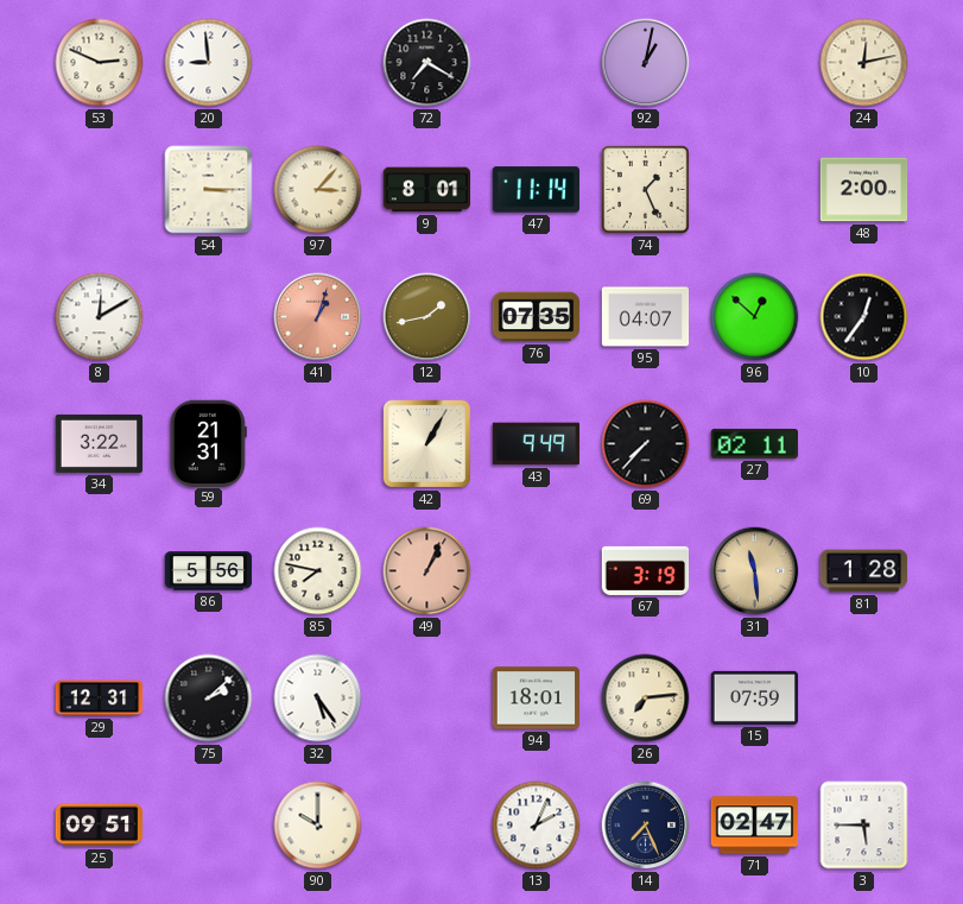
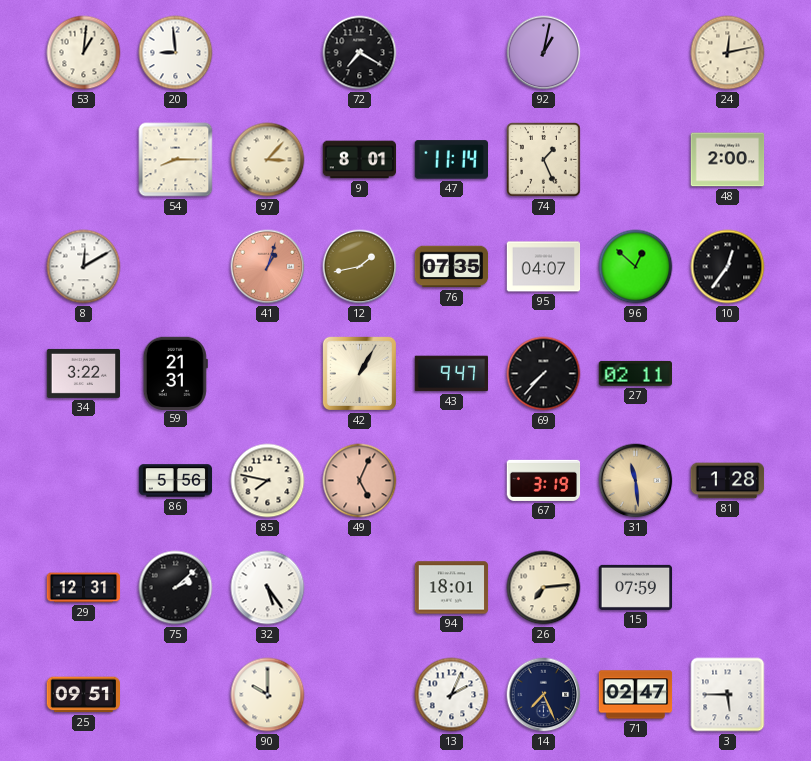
53: 2:49 -> 1:01
54: 3:15 -> 8:15
43: 9:49 -> 9:47
49: 1:04 -> 5:04
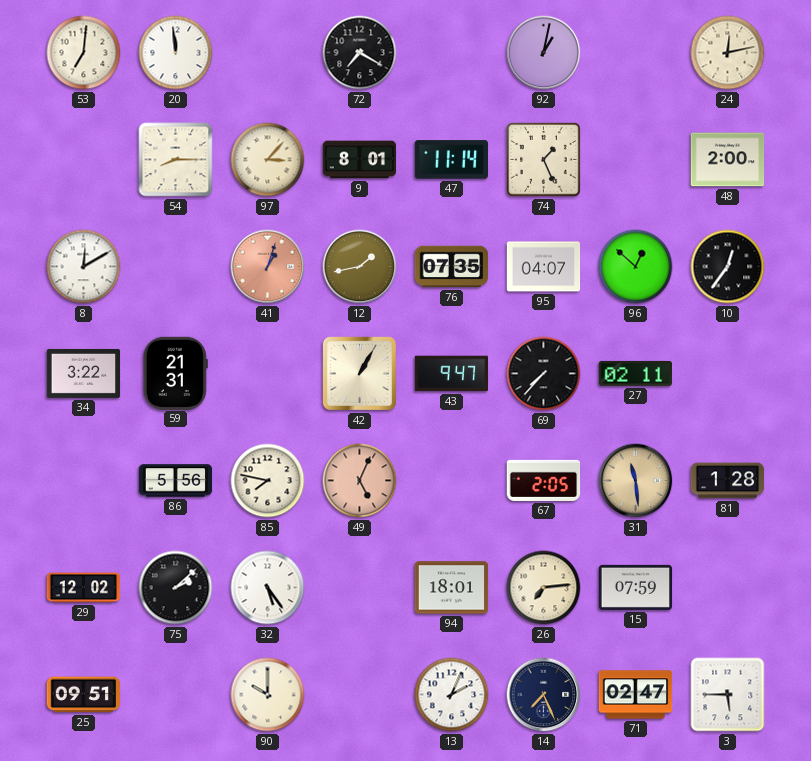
53: 1:01 -> 7:01
20: 8:59 -> 11:59
67: 3:19 -> 2:05
29: 12:31 -> 12:02
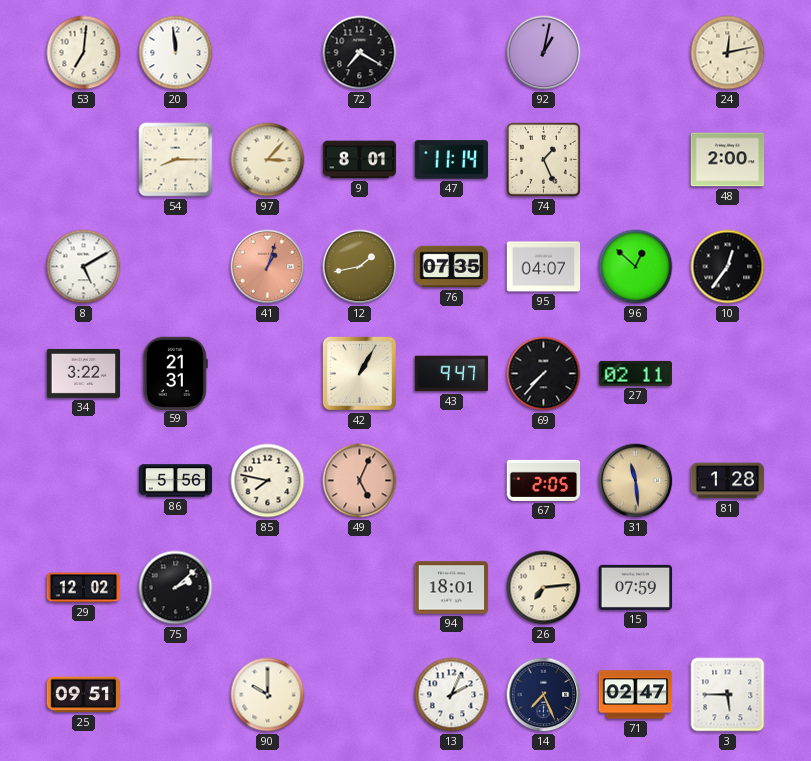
8: 12:10 -> 5:10
32: 5:24 -> none
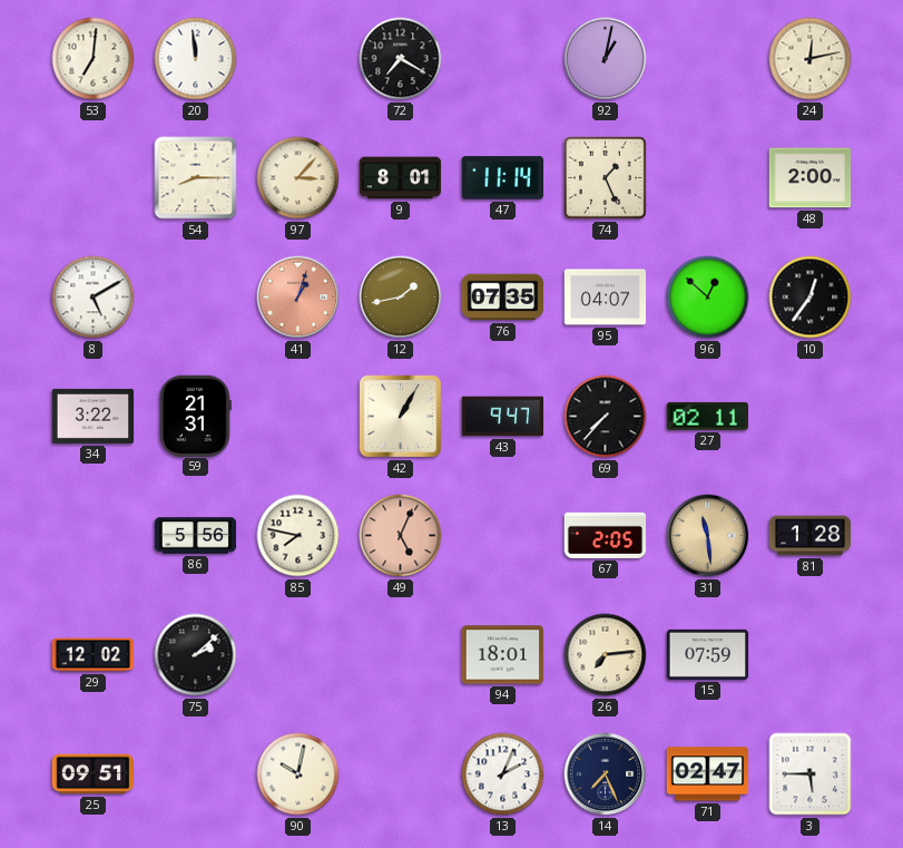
90: 10:00 -> 10:02
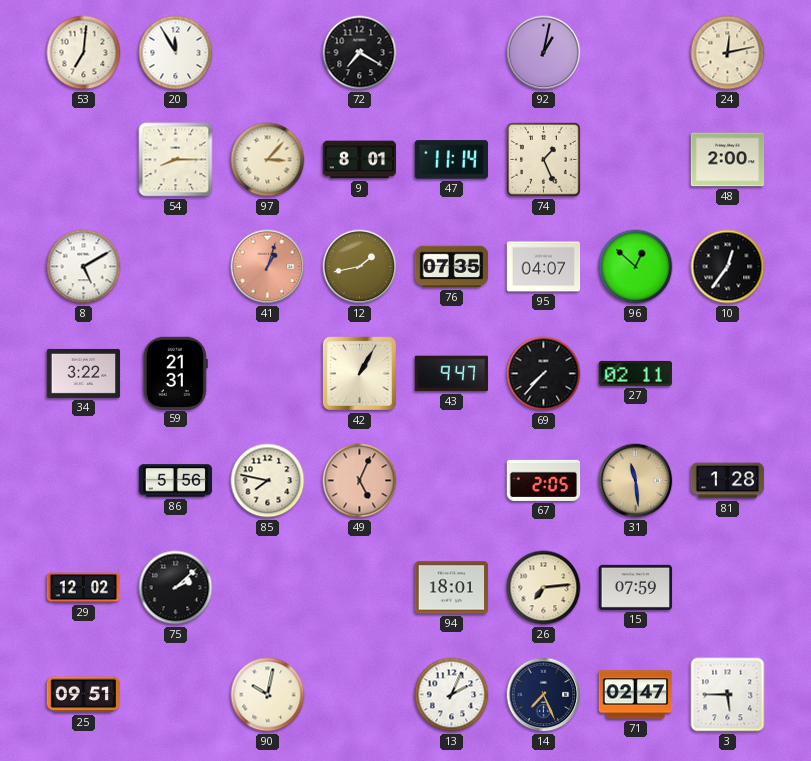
20: 11:59 -> 11:55
